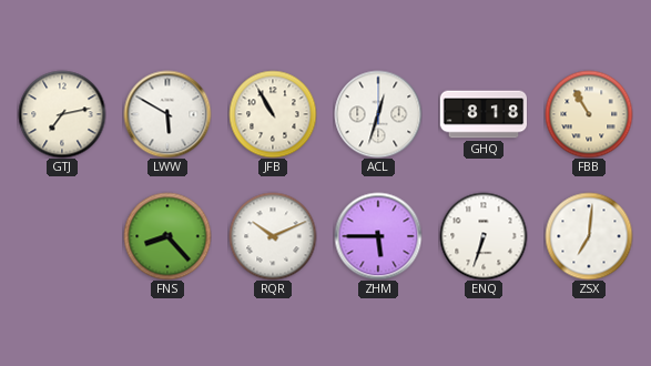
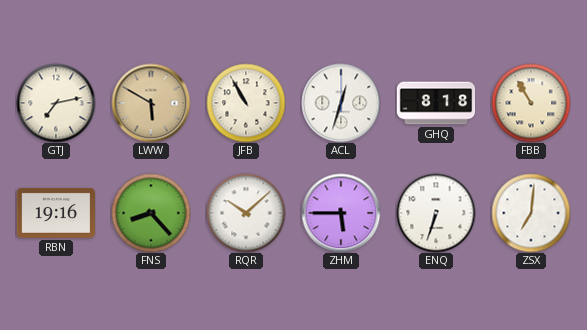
LWW dial: white -> champagne
RBN: none -> 19:16
RQR: 10:11 -> 10:08
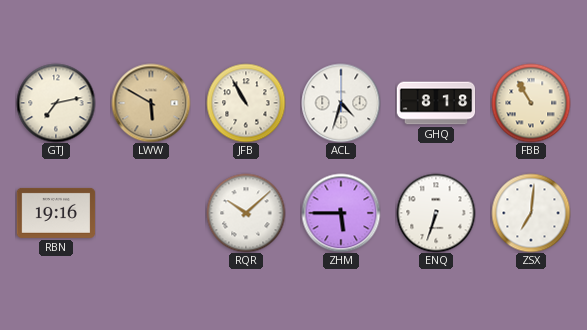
ACL: 12:33 -> 4:33
FNS: 8:23 -> none
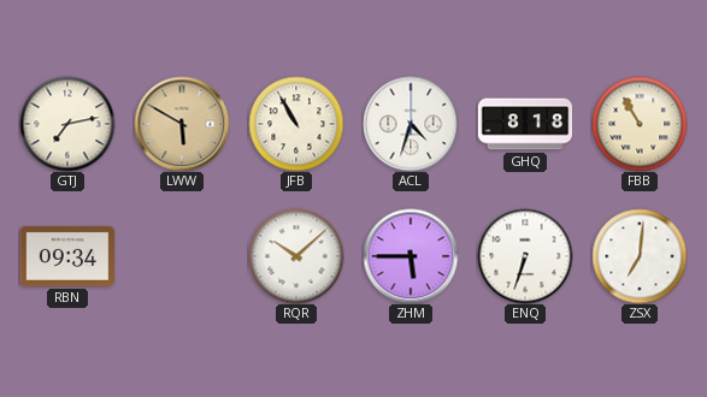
RBN: 19:16 -> 09:34
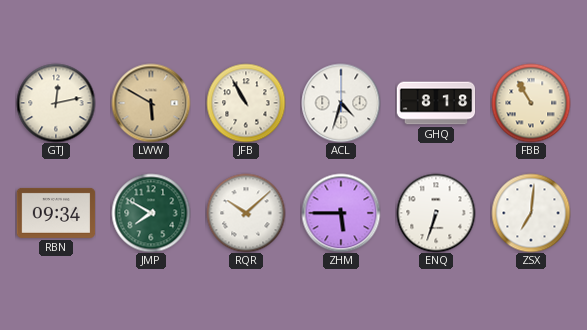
GTJ: 7:13 -> 12:13
JMP: none -> 7:50
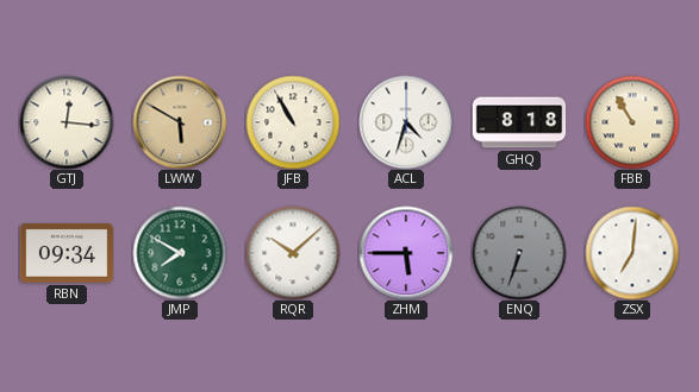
GTJ: 12:13 -> 12:16
ENQ dial: white -> grey
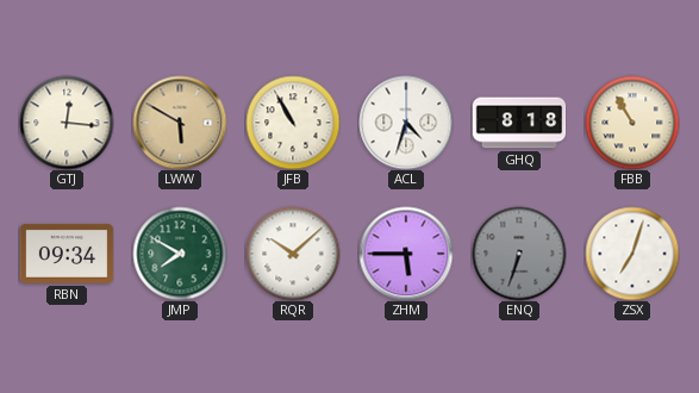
ZSX: 7:01 -> 7:03
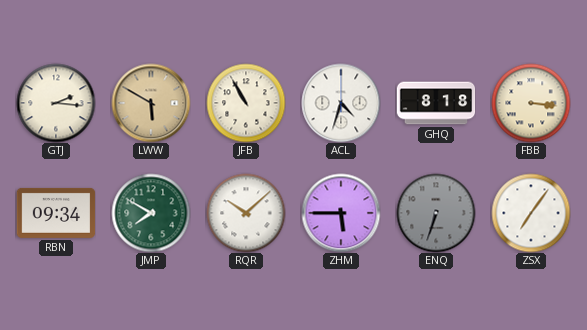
GTJ: 12:16 -> 2:16
FBB: 10:55 -> 3:16
ZSX: 7:03 -> 7:06
